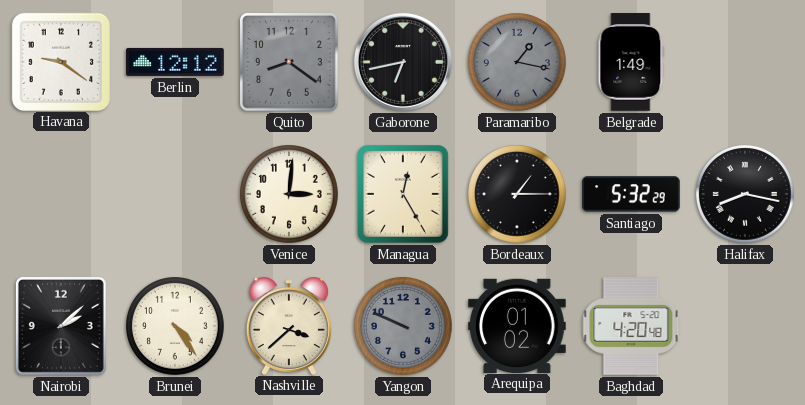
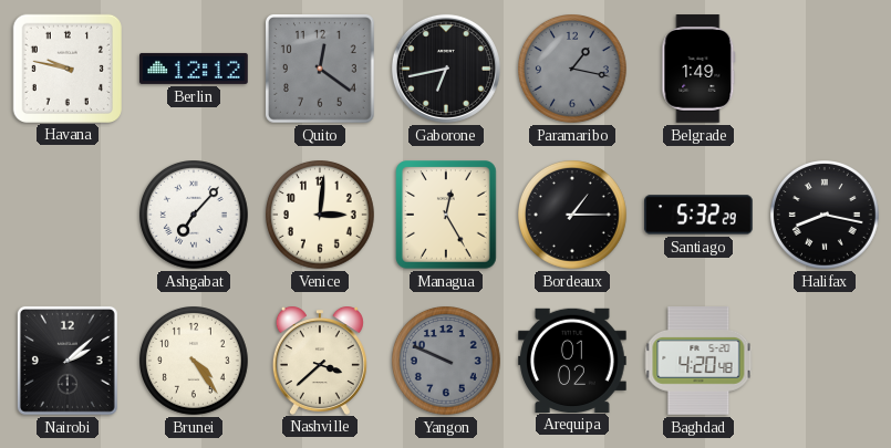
Havana: 9:21 -> 9:47
Quito: 8:21 -> 12:21
Ashgabat: none -> 7:07
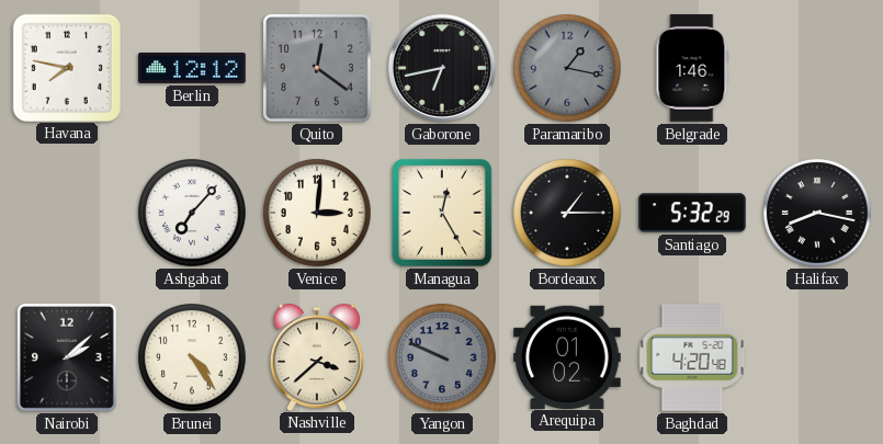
Havana: 9:47 -> 7:47
Belgrade: 1:49 -> 1:46
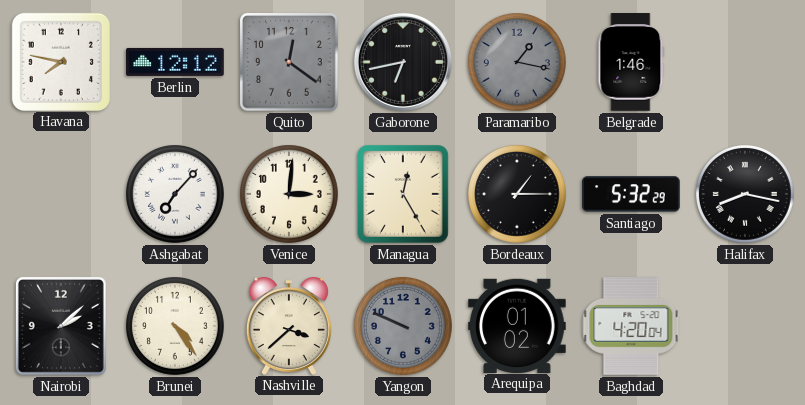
Baghdad: 4:20:48 -> 4:20:04
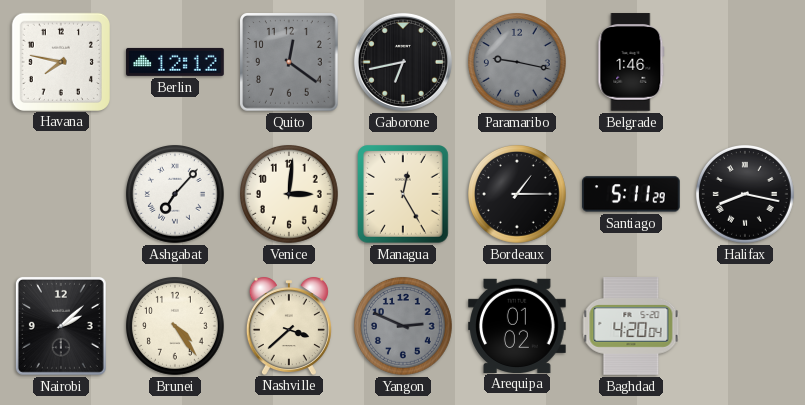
Paramaribo: 1:17 -> 9:17
Santiago: 5:32 -> 5:11
Yangon: 9:49 -> 2:49
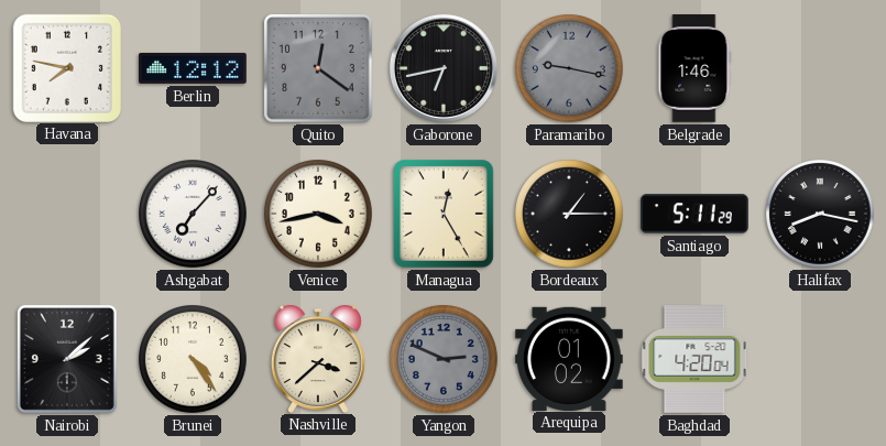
Venice: 3:01 -> 3:43
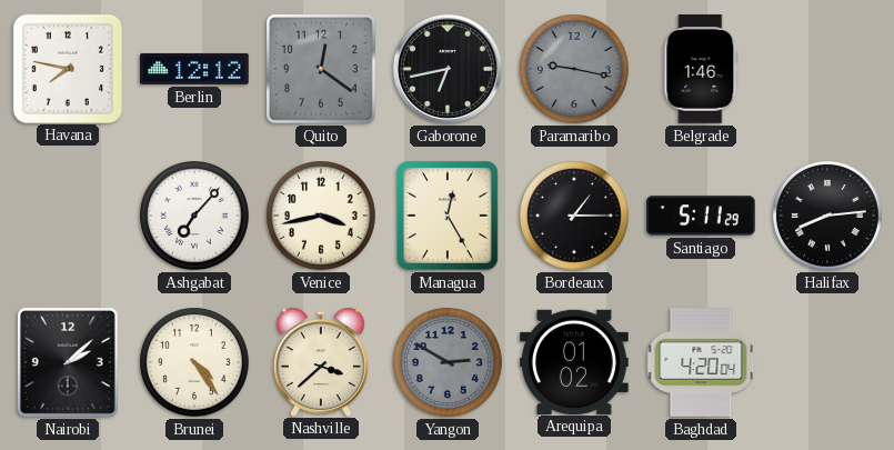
Halifax: 8:17 -> 8:14
Yangon: 2:49 -> 2:50
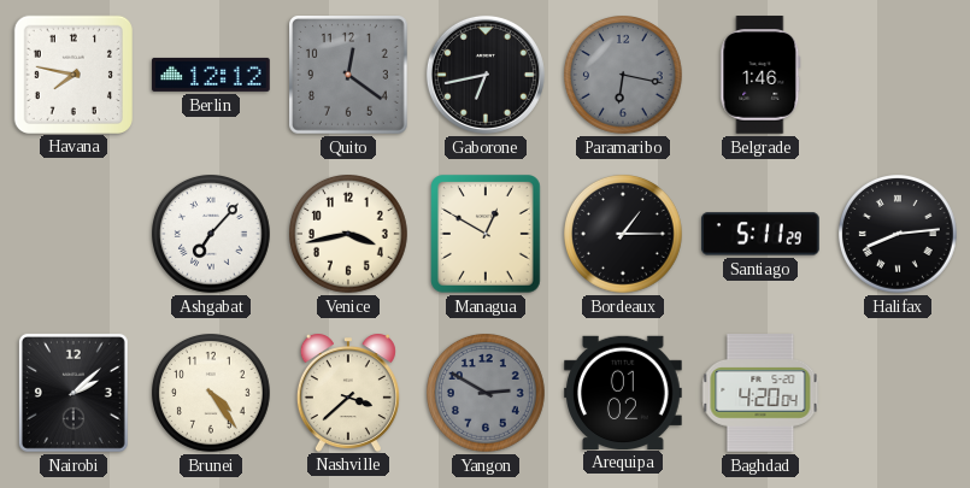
Paramaribo: 9:17 -> 6:17
Managua: 12:25 -> 12:50
